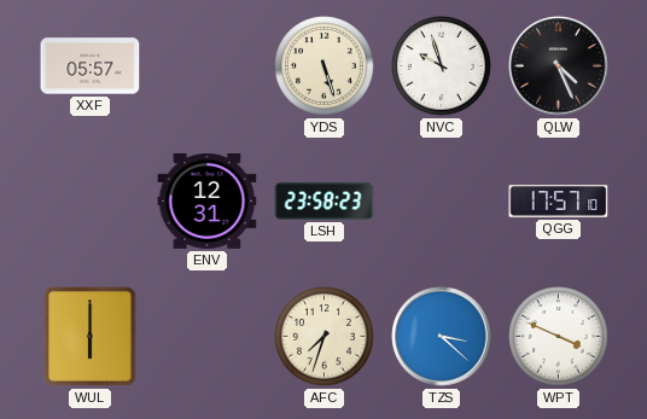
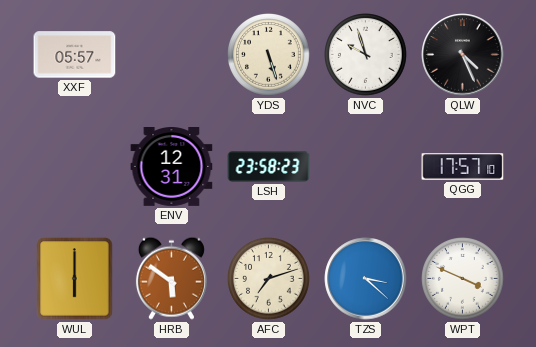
HRB: none -> 5:51
AFC: 7:33 -> 7:12
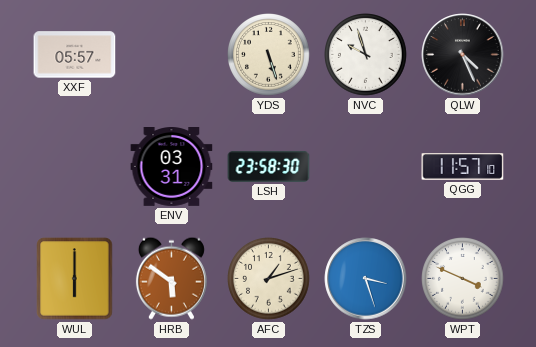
ENV: 12:31 -> 03:31
LSH: 23:58:23 -> 23:58:30
QGG: 17:57 -> 11:57
AFC: 7:12 -> 1:12
TZS: 3:22 -> 3:27
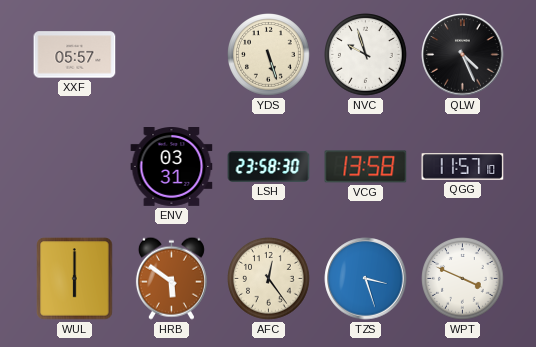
VCG: none -> 13:58
AFC: 1:12 -> 12:24
